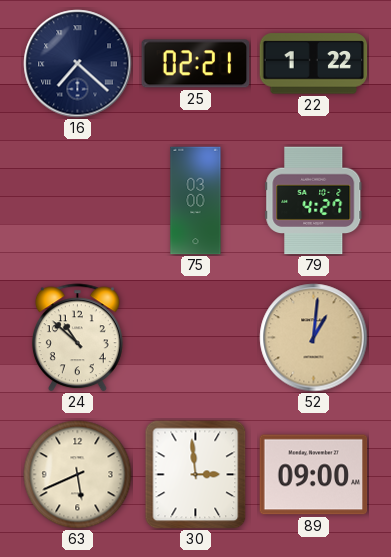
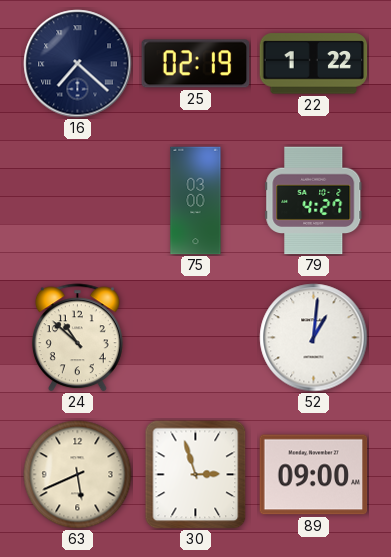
25: 02:21 -> 02:19
52 dial: champagne -> white
30: 2:59 -> 2:57
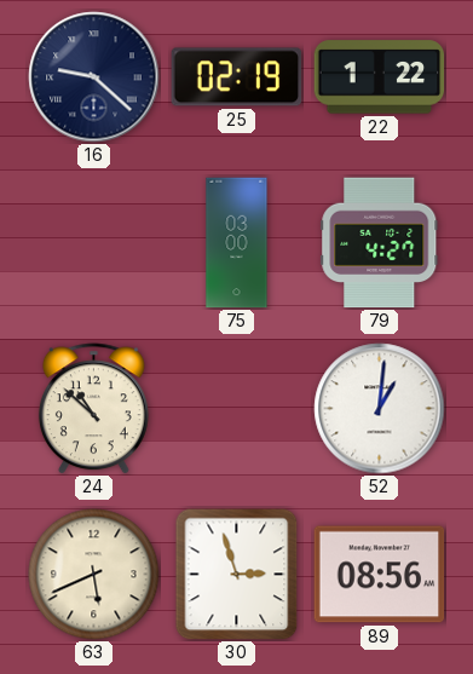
16: 7:22 -> 9:22
89: 09:00 -> 08:56
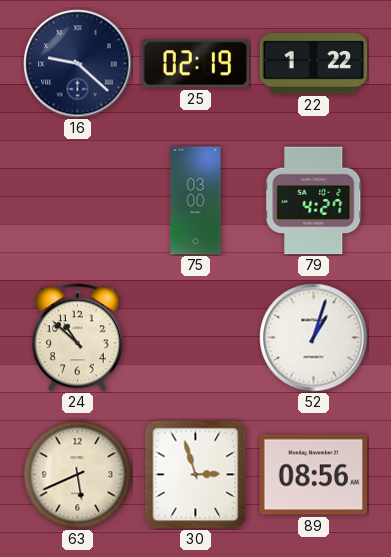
52: 1:01 -> 1:03
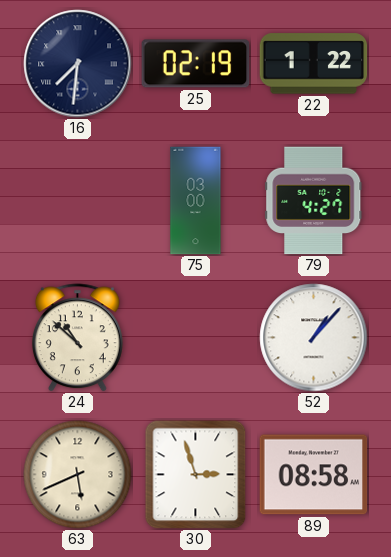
16: 9:22 -> 7:31
52: 1:03 -> 1:07
89: 08:56 -> 08:58
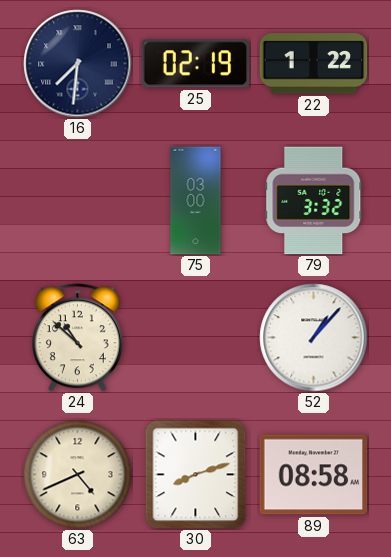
79: 4:27 -> 3:32
63: 5:41 -> 4:41
30: 2:57 -> 8:12
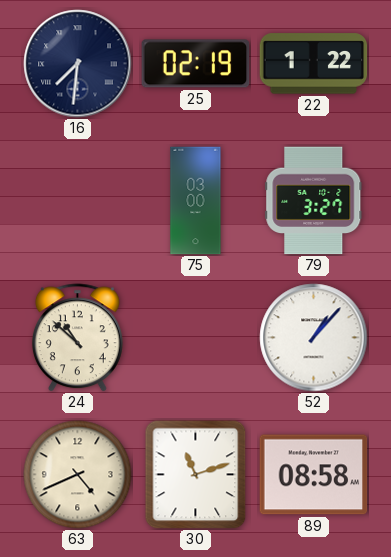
79: 3:32 -> 3:27
30: 8:12 -> 11:12
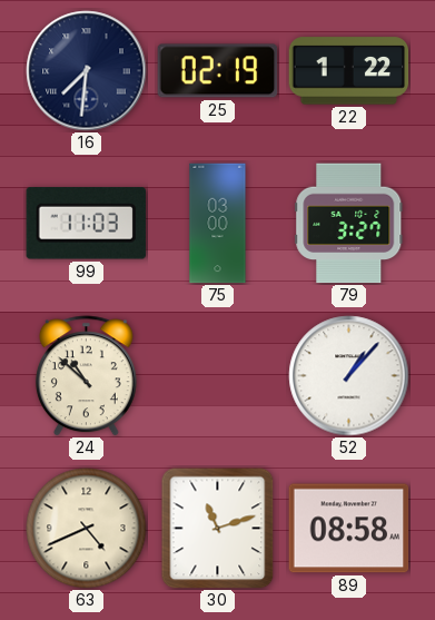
99: none -> 11:03
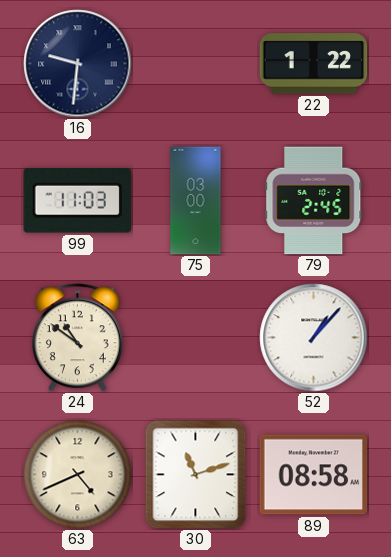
16: 7:31 -> 9:31
25: 02:19 -> none
79: 3:27 -> 2:45
24: 10:52 -> 10:51
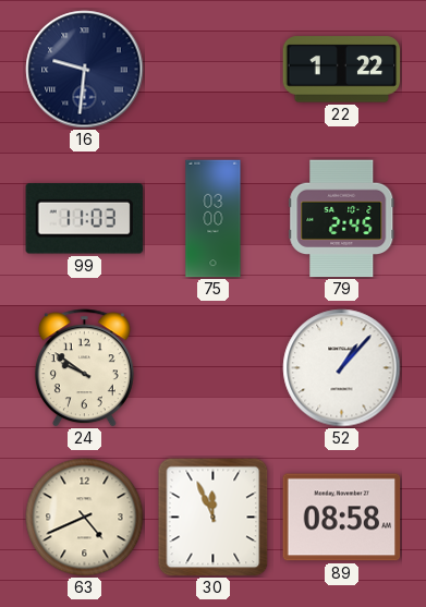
24: 10:51 -> 9:51
30: 11:12 -> 11:56
